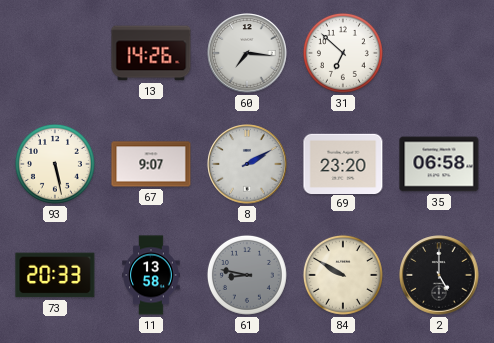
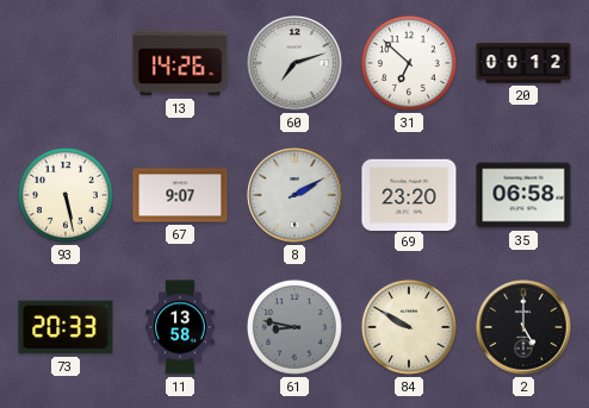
60: 7:16 -> 7:12
20: none -> 00:12
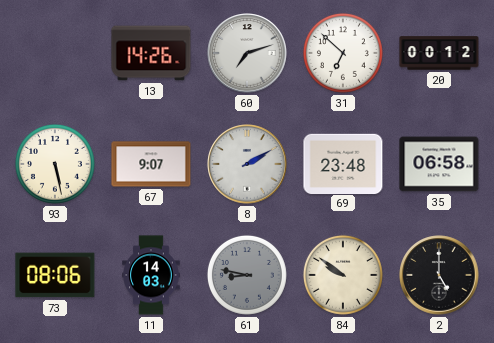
69: 23:20 -> 23:48
73: 20:33 -> 08:06
11: 13:58 -> 14:03
84: 9:50 -> 9:51
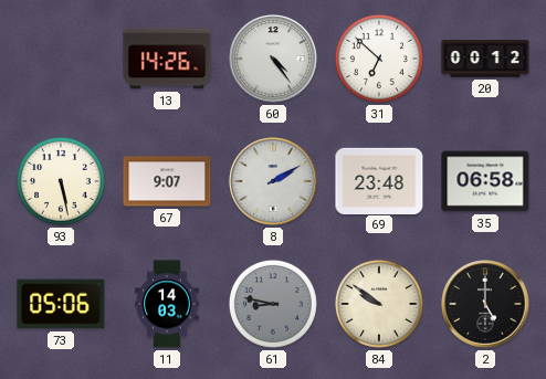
60: 7:12 -> 4:24
73: 08:06 -> 05:06
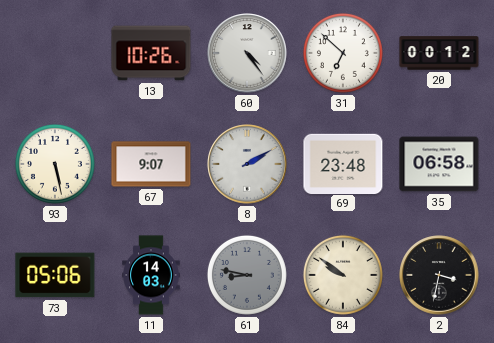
13: 14:26 -> 10:26
2: 5:00 -> 3:32
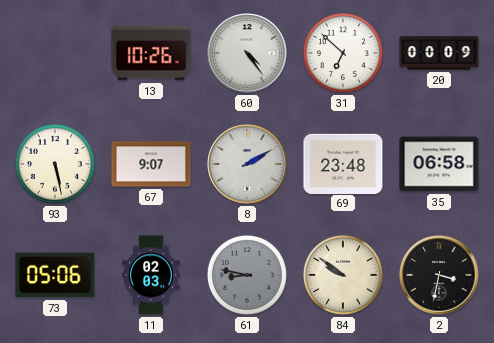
20: 00:12 -> 00:09
11: 14:03 -> 02:03
